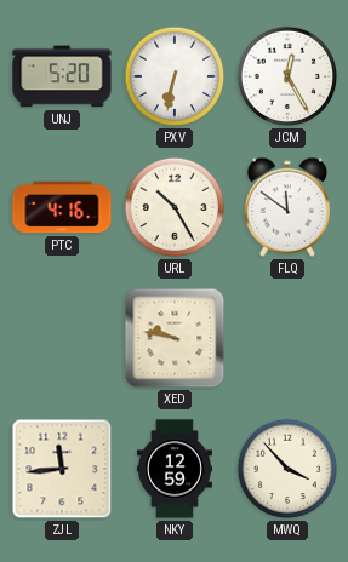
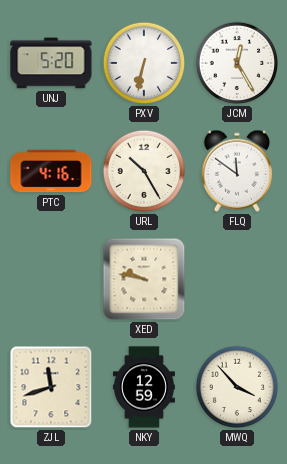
ZJL: 11:44 -> 11:42
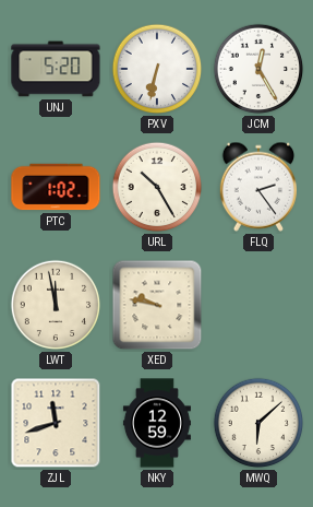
PTC: 4:16 -> 1:02
FLQ: 11:51 -> 2:24
LWT: none -> 11:58
MWQ: 3:53 -> 6:08
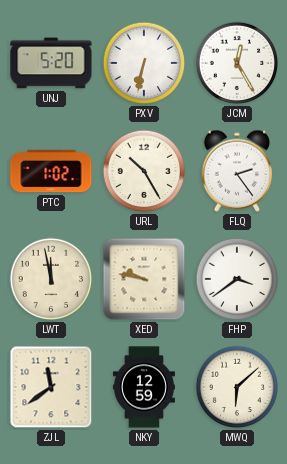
FHP: none -> 3:39
ZJL: 11:42 -> 11:39
